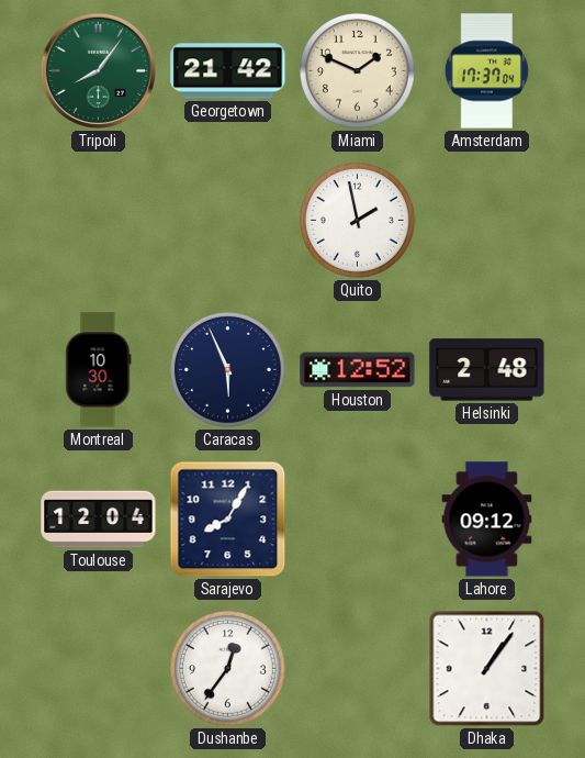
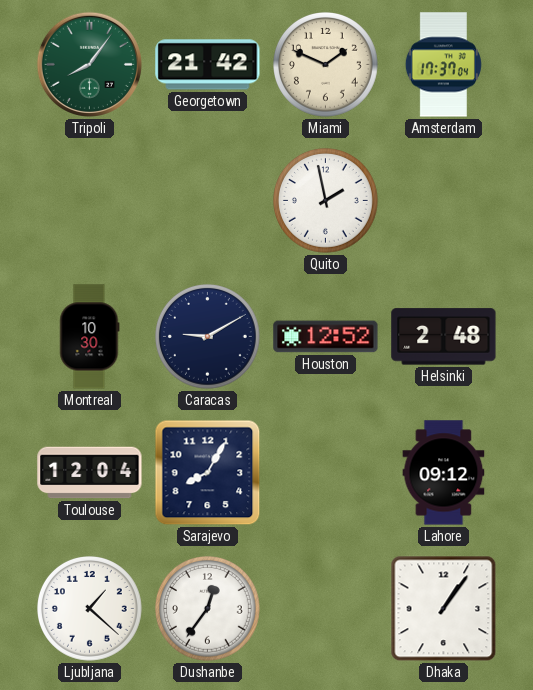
Caracas: 5:56 -> 9:10
Ljubljana: none -> 1:22
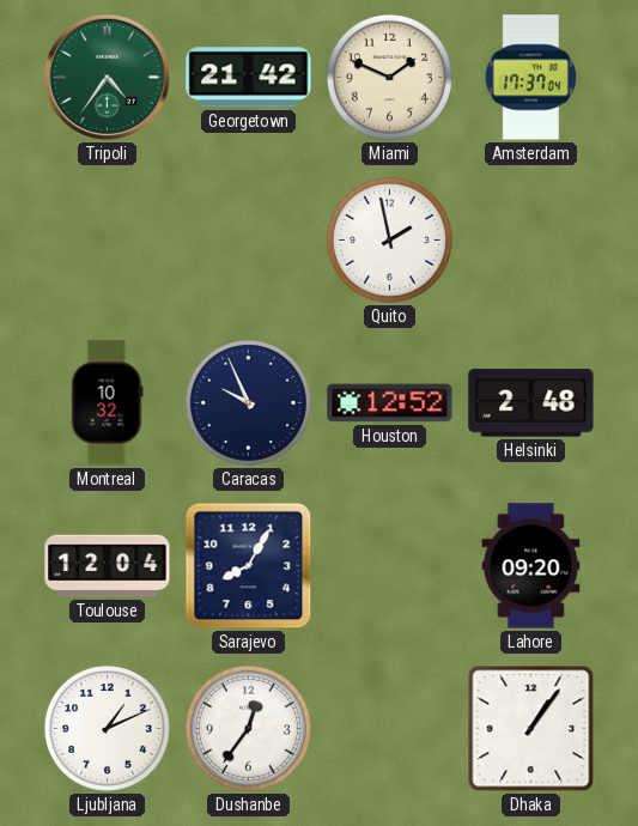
Tripoli: 8:06 -> 4:36
Montreal: 10:30 -> 10:32
Caracas: 9:10 -> 9:56
Lahore: 09:12 -> 09:20
Ljubljana: 1:22 -> 1:11
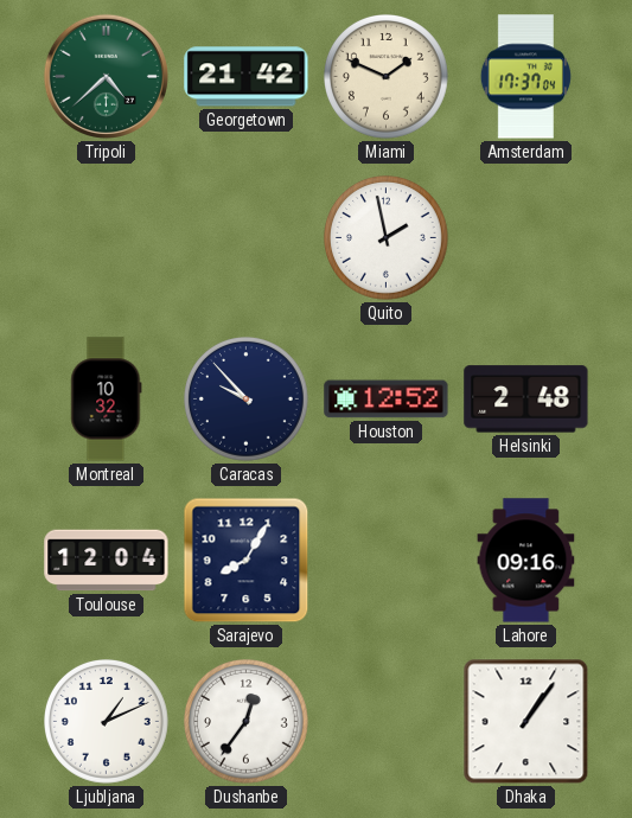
Tripoli: 4:36 -> 4:38
Caracas: 9:56 -> 9:53
Lahore: 09:20 -> 09:16
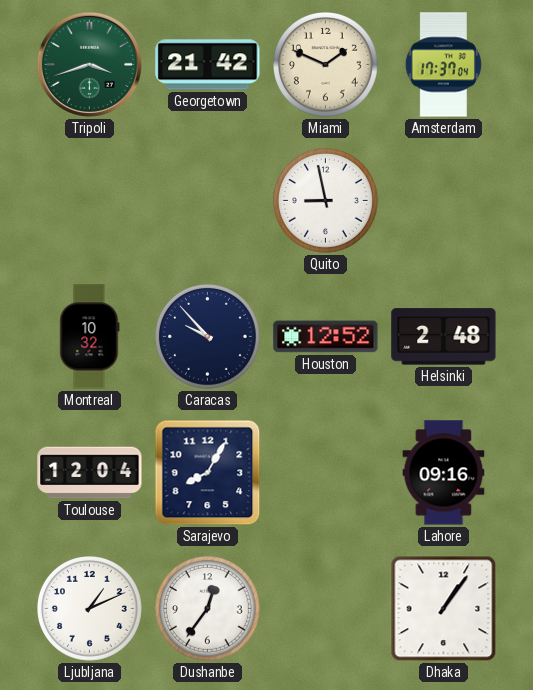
Tripoli: 4:38 -> 3:42
Quito: 1:58 -> 8:58
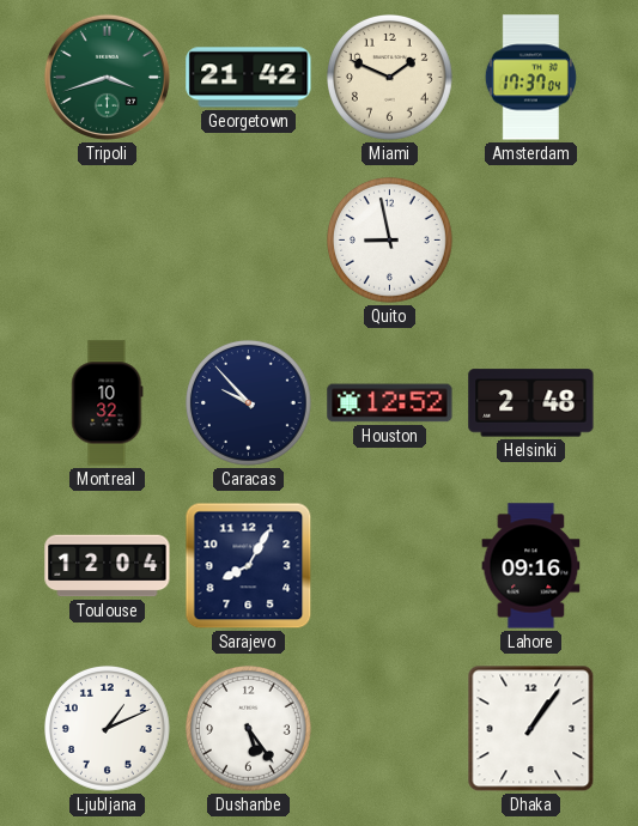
Dushanbe: 12:36 -> 5:24
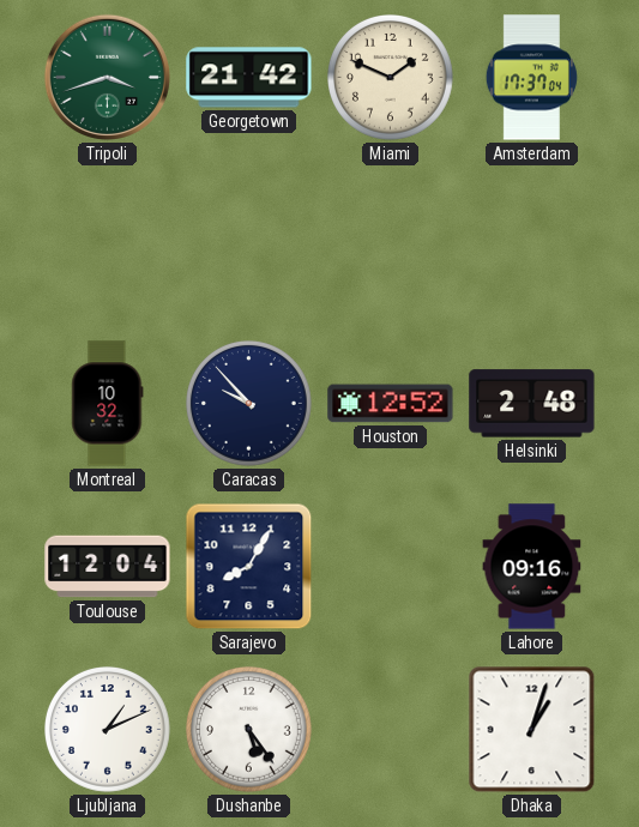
Quito: 8:58 -> none
Dhaka: 1:06 -> 1:03
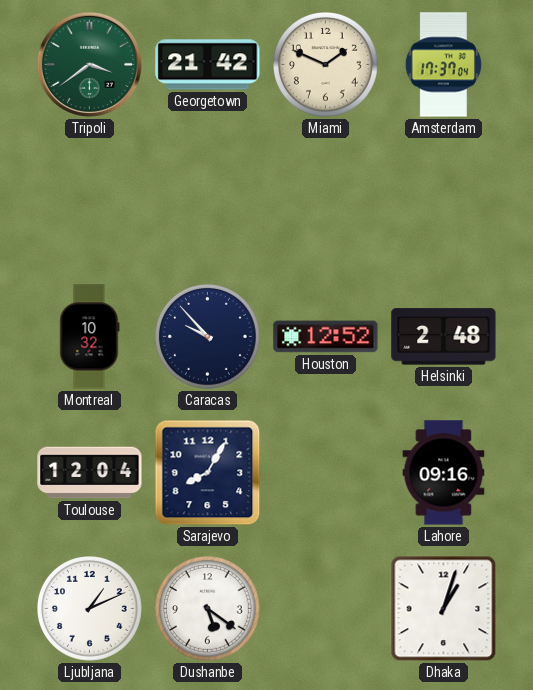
Tripoli: 3:42 -> 3:39
Dushanbe: 5:24 -> 5:21
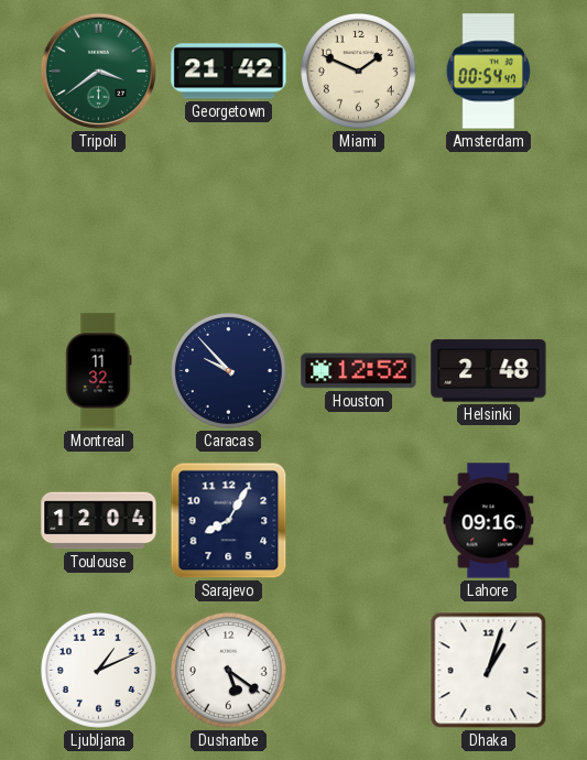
Amsterdam: 17:37 -> 00:54
Montreal: 10:32 -> 11:32
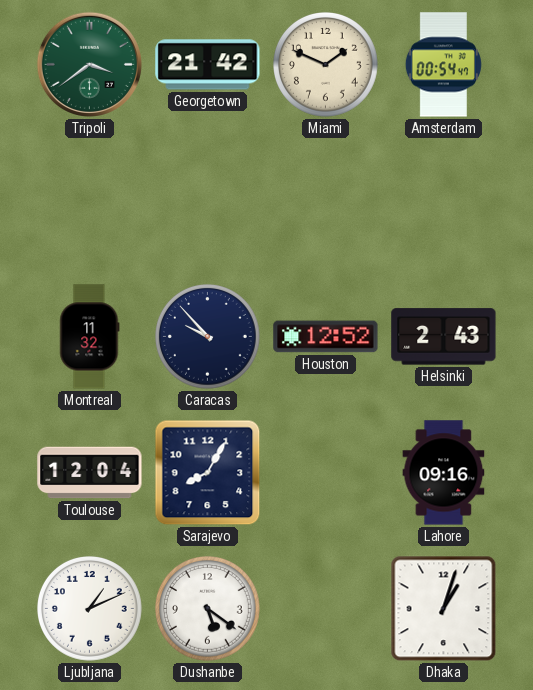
Helsinki: 2:48 -> 2:43
